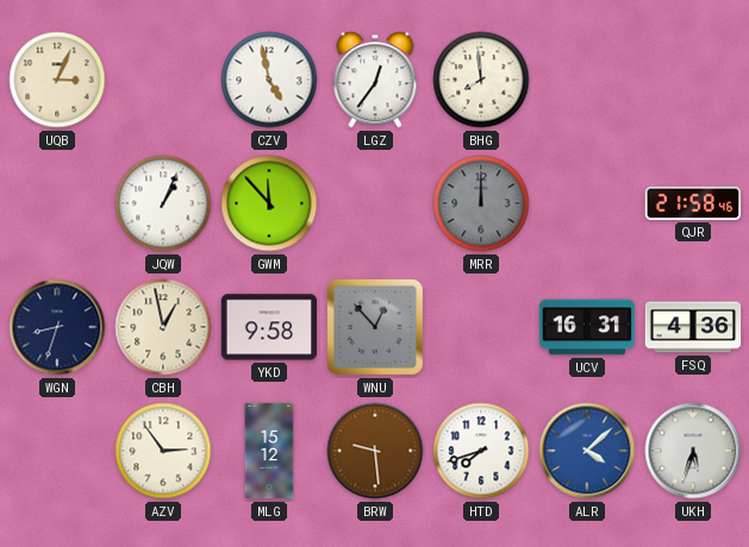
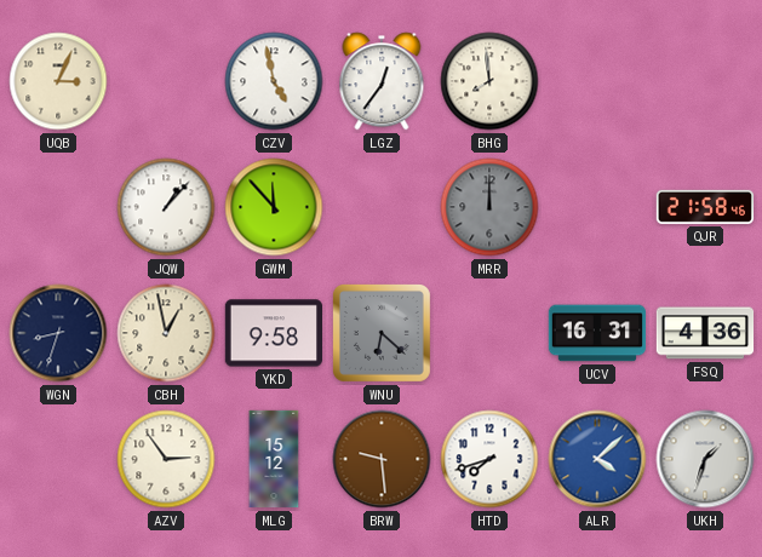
JQW: 1:04 -> 1:07
WNU: 12:53 -> 6:22
UKH: 5:33 -> 1:33
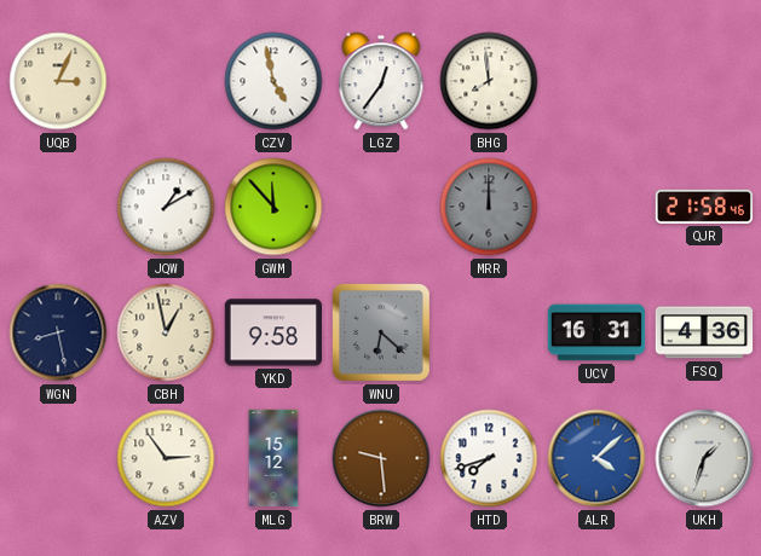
JQW: 1:07 -> 1:10
WGN: 8:33 -> 8:28
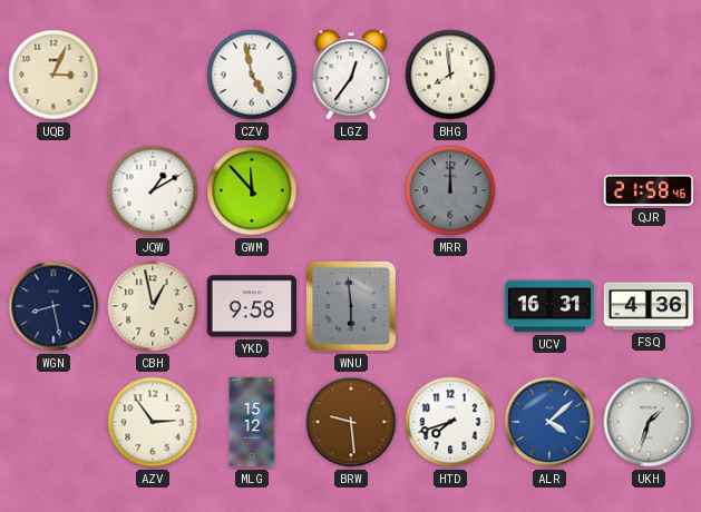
WNU: 6:22 -> 5:59
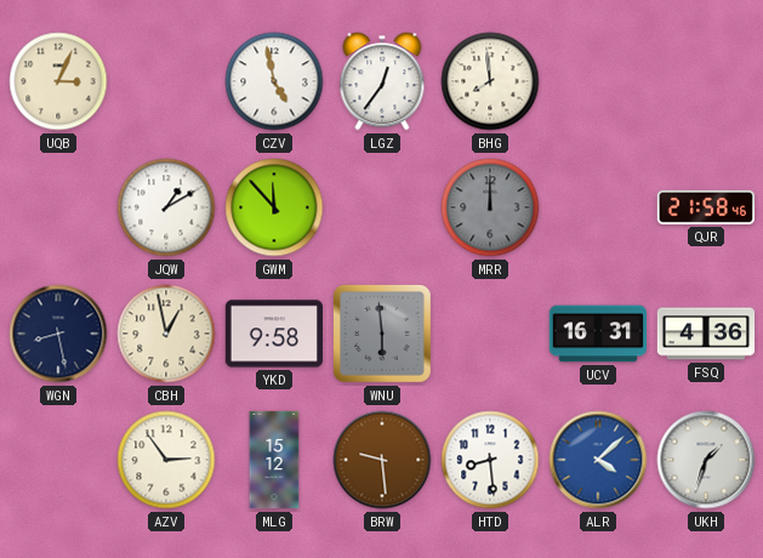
HTD: 7:42 -> 8:29
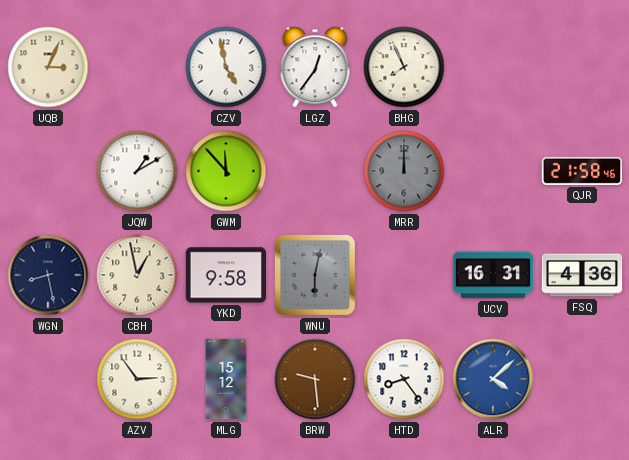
BHG: 7:59 -> 7:56
WNU: 5:59 -> 6:02
HTD: 8:29 -> 8:24
UKH: 1:33 -> none
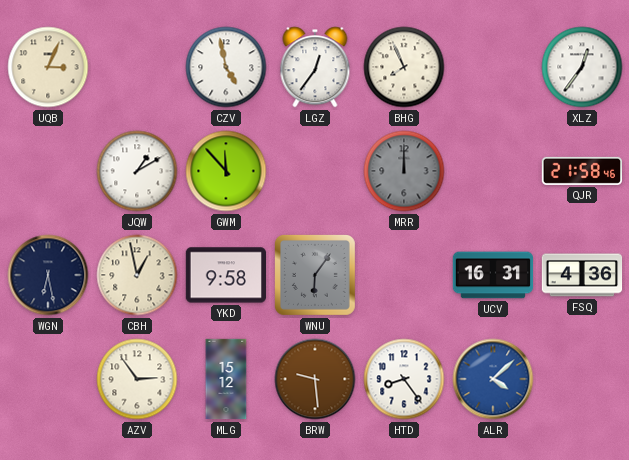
XLZ: none -> 12:36
WGN: 8:28 -> 6:28
WNU: 6:02 -> 6:06
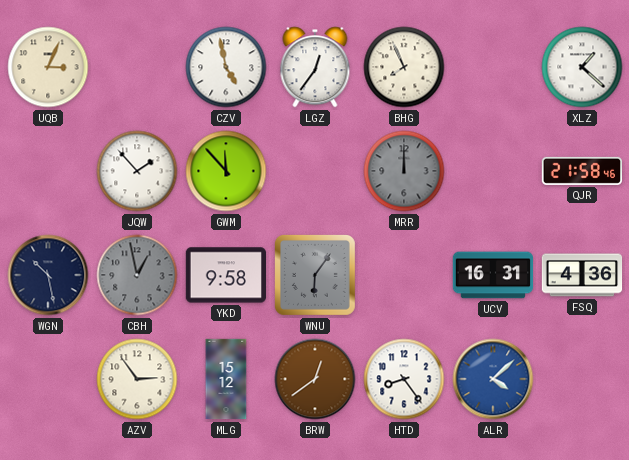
XLZ: 12:36 -> 1:22
JQW: 1:10 -> 1:53
WGN: 6:28 -> 10:28
CBH dial: cream -> grey
BRW: 9:29 -> 12:39
